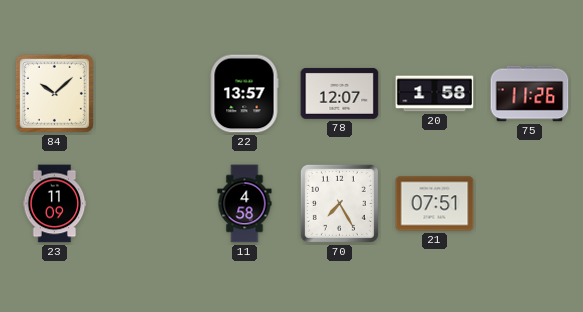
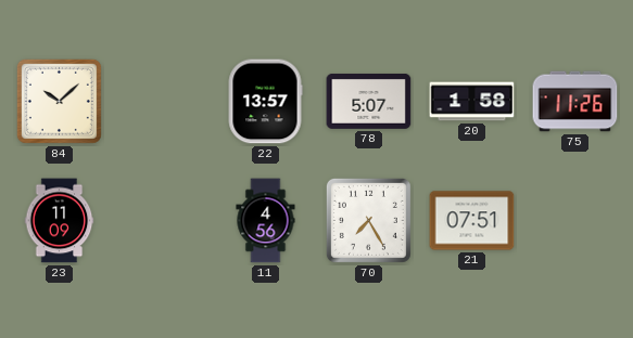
78: 12:07 -> 5:07
11: 4:58 -> 4:56
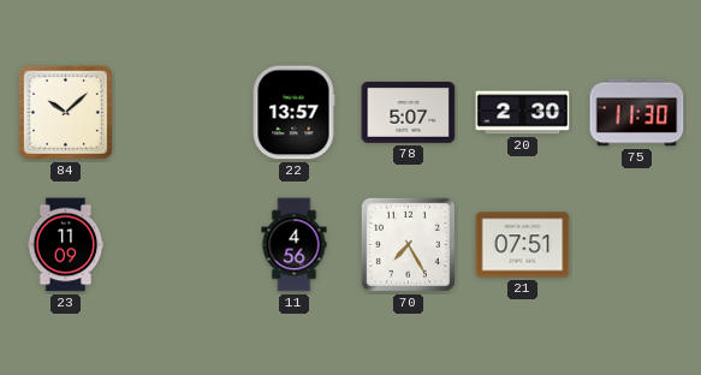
20: 1:58 -> 2:30
75: 11:26 -> 11:30
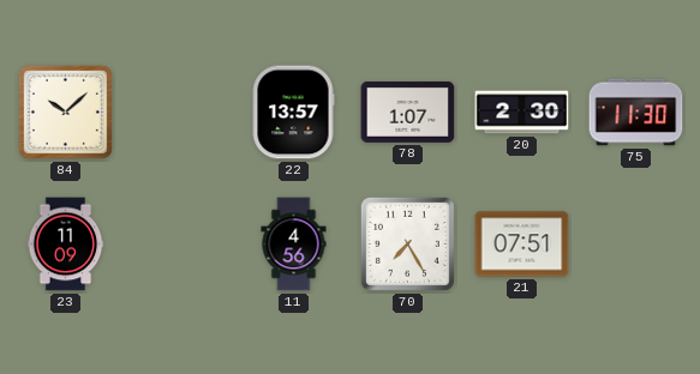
78: 5:07 -> 1:07
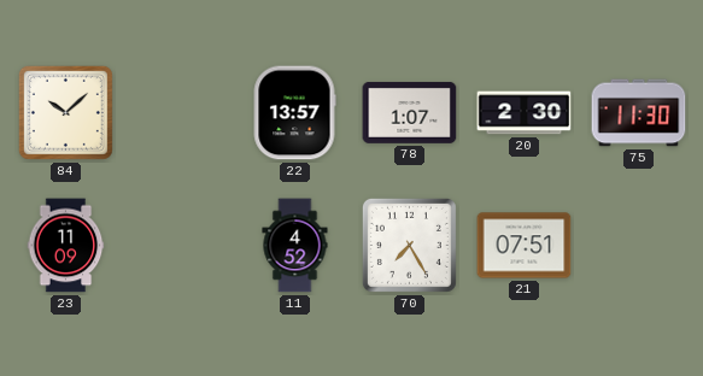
11: 4:56 -> 4:52
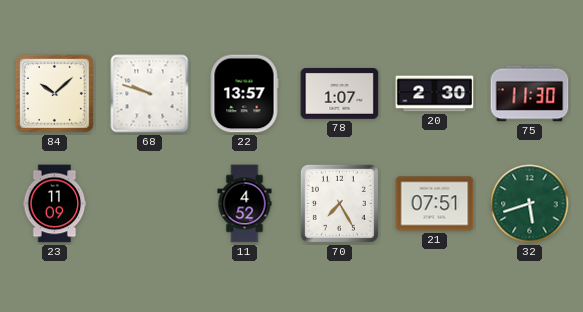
68: none -> 9:48
32: none -> 5:42
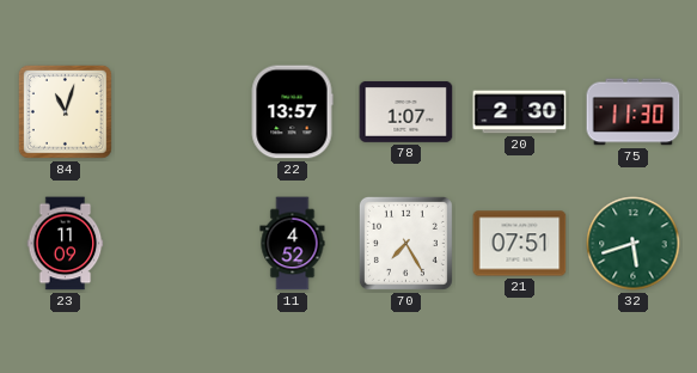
84: 10:08 -> 11:03
68: 9:48 -> none
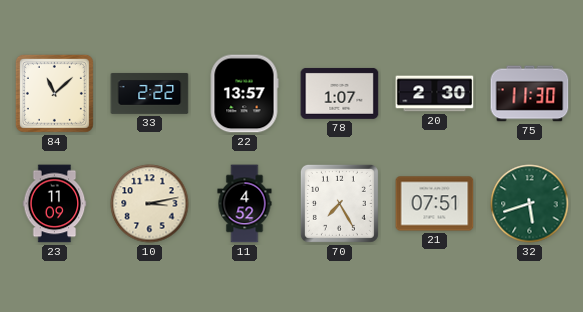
84: 11:03 -> 11:08
33: none -> 2:22
10: none -> 3:13
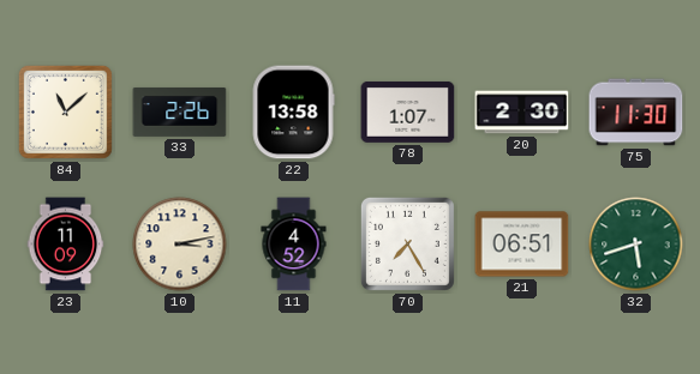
33: 2:22 -> 2:26
22: 13:57 -> 13:58
21: 07:51 -> 06:51
